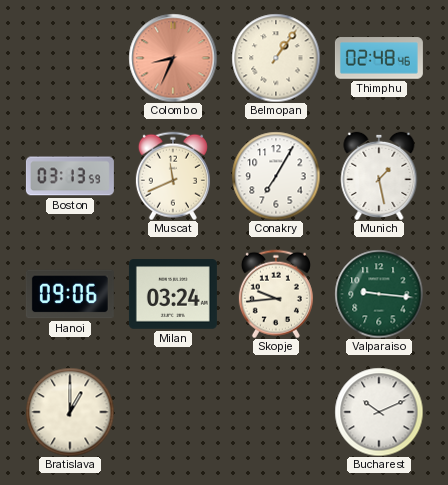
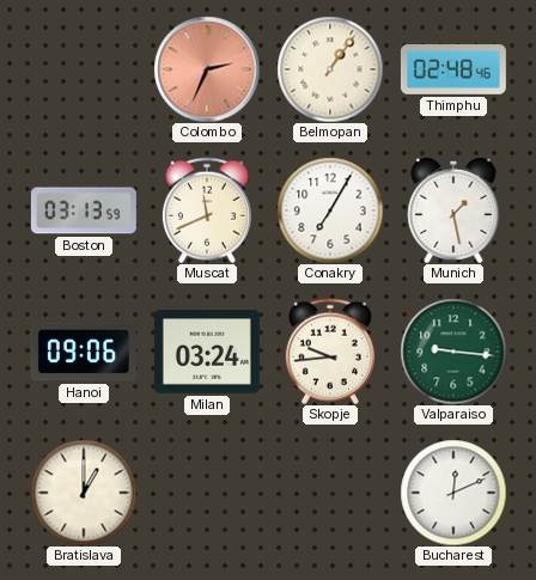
Colombo: 8:34 -> 2:34
Bucharest: 10:11 -> 12:11
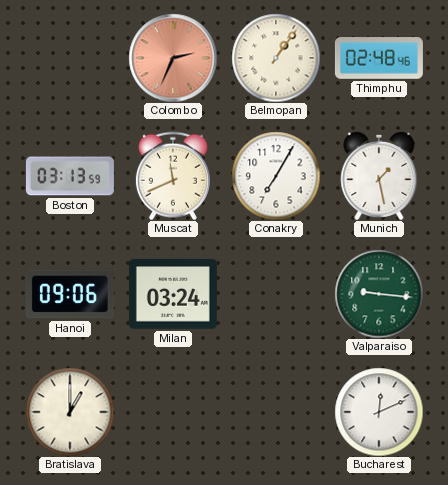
Skopje: 9:44 -> none
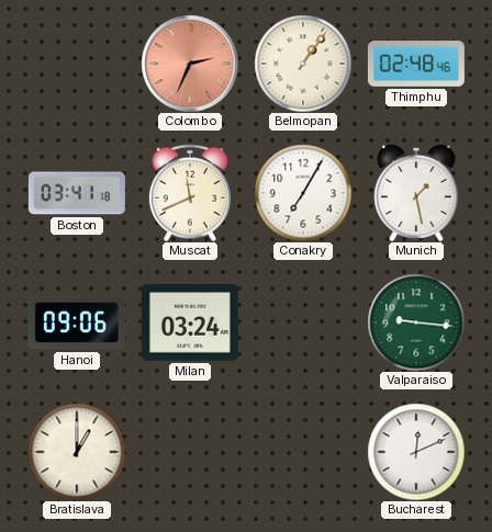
Boston: 03:13 -> 03:41
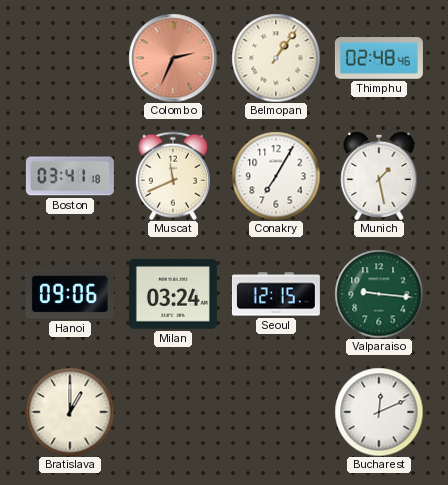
Seoul: none -> 12:15
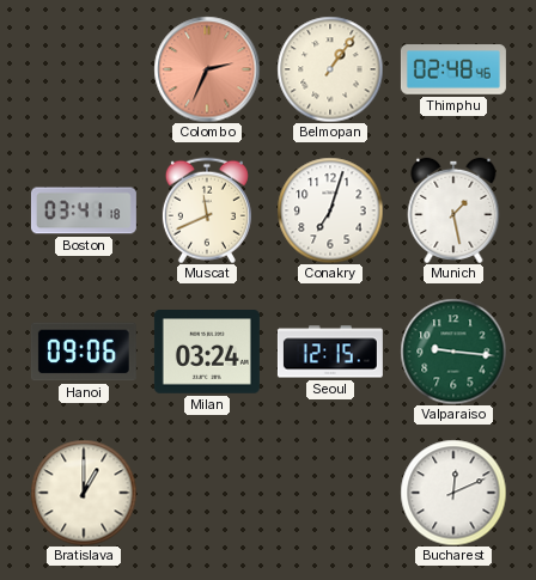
Conakry: 7:05 -> 7:03
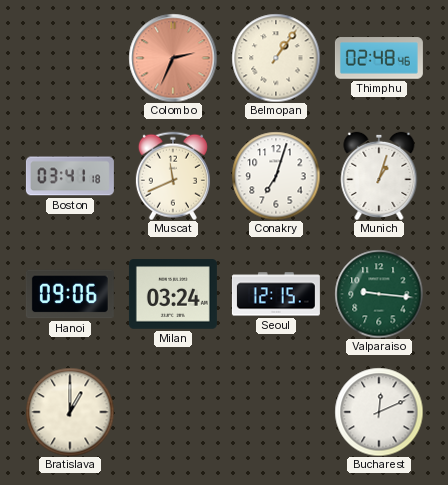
Munich: 1:28 -> 1:03
